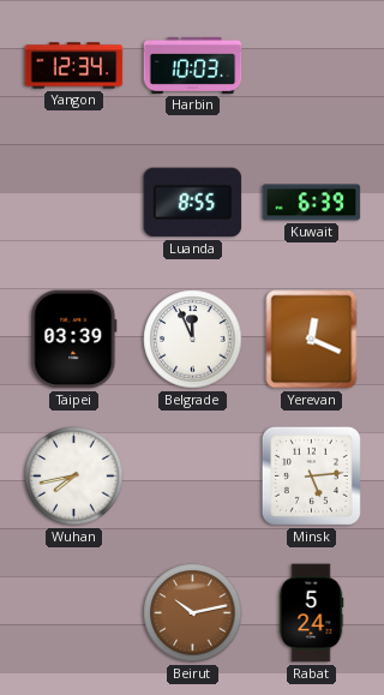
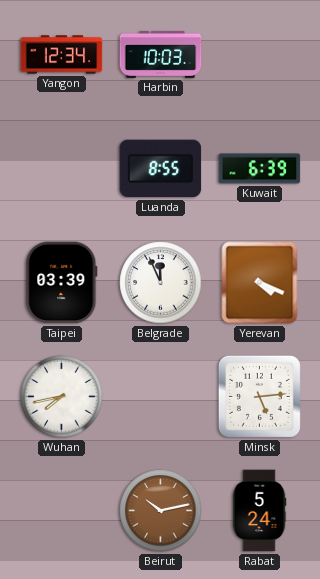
Yerevan: 12:19 -> 4:19
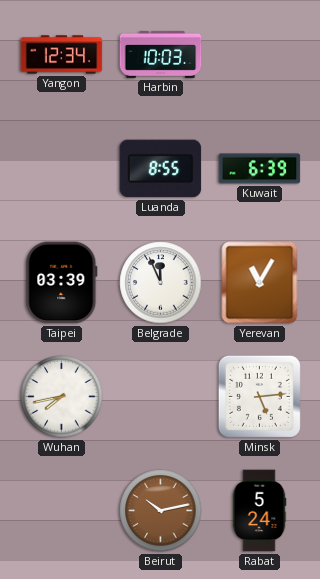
Yerevan: 4:19 -> 11:05
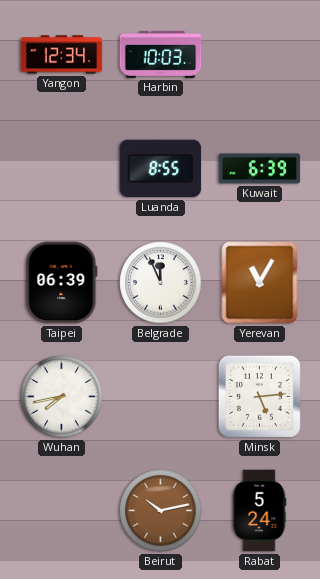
Taipei: 03:39 -> 06:39
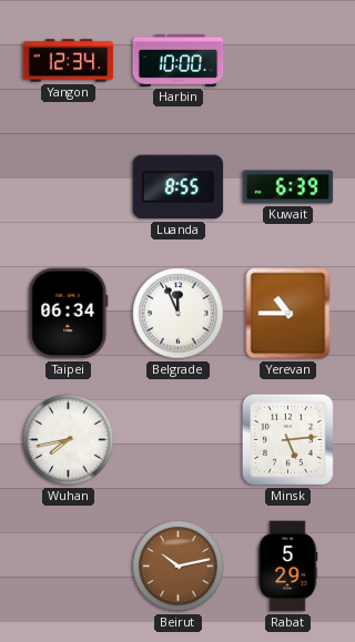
Harbin: 10:03 -> 10:00
Taipei: 06:39 -> 06:34
Yerevan: 11:05 -> 10:45
Rabat: 5:24 -> 5:29
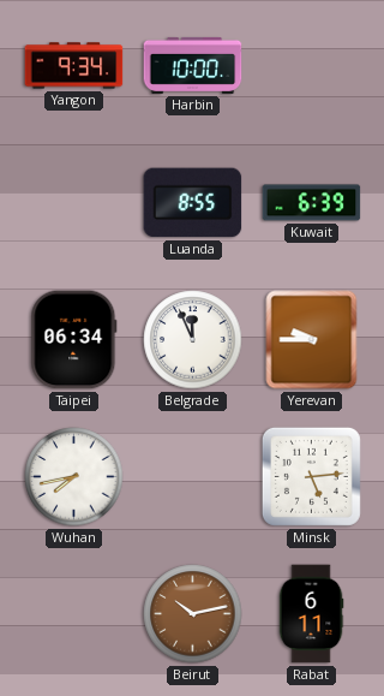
Yangon: 12:34 -> 9:34
Yerevan: 10:45 -> 9:45
Rabat: 5:29 -> 6:11
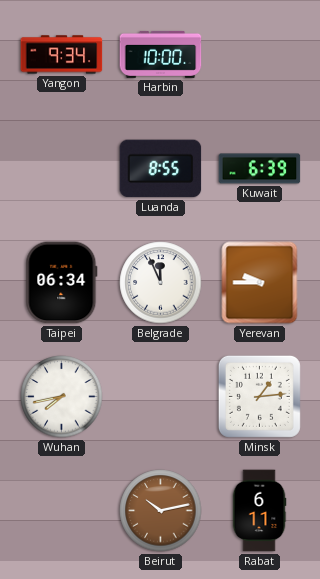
Minsk: 5:14 -> 1:14
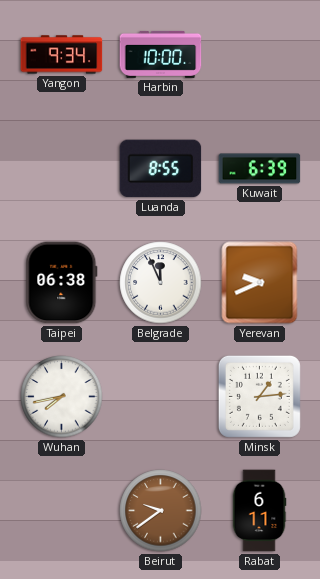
Taipei: 06:34 -> 06:38
Yerevan: 9:45 -> 9:41
Beirut: 10:13 -> 9:39
